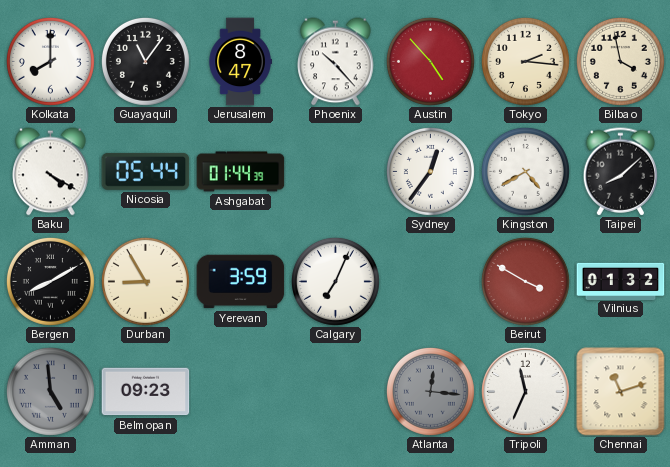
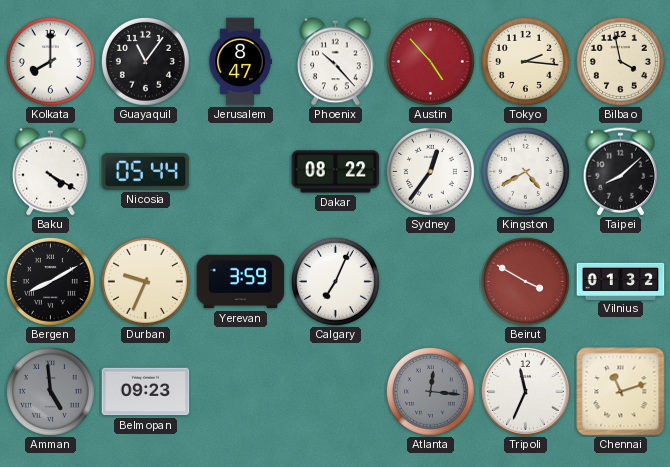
Ashgabat: 01:44 -> none
Dakar: none -> 08:22
Durban: 8:55 -> 9:34
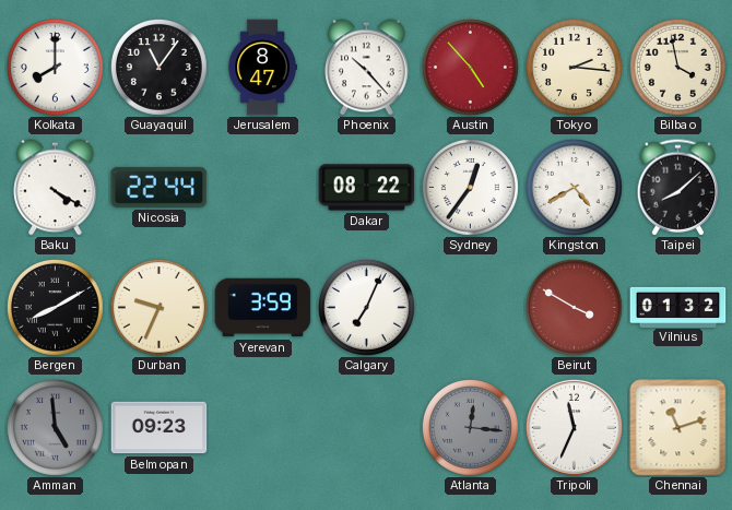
Nicosia: 05:44 -> 22:44
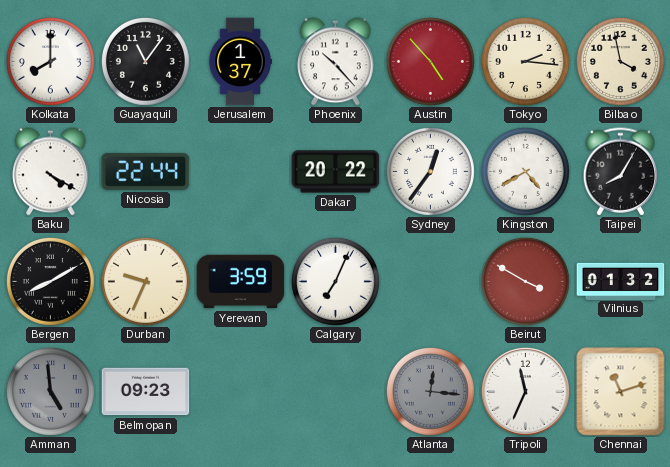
Jerusalem: 8:47 -> 1:37
Dakar: 08:22 -> 20:22
Taipei: 8:08 -> 8:05
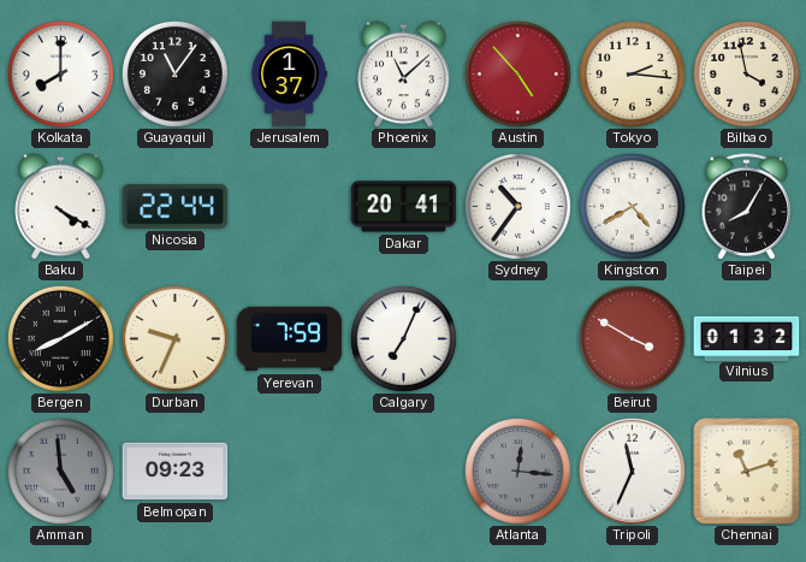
Phoenix: 10:23 -> 11:08
Dakar: 20:22 -> 20:41
Sydney: 12:36 -> 10:36
Yerevan: 3:59 -> 7:59
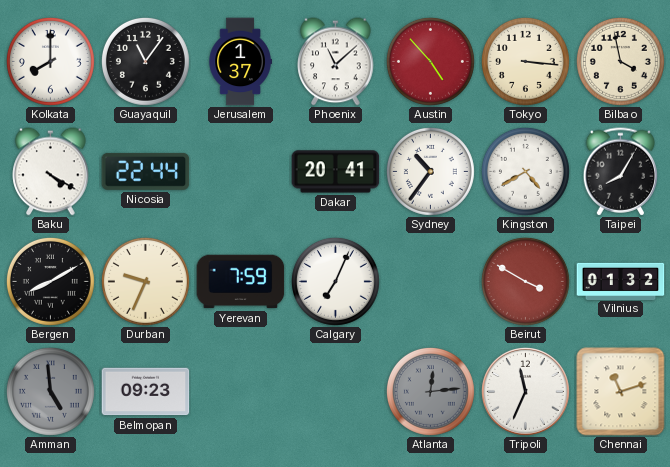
Tokyo: 2:16 -> 3:16
Atlanta: 12:16 -> 12:14
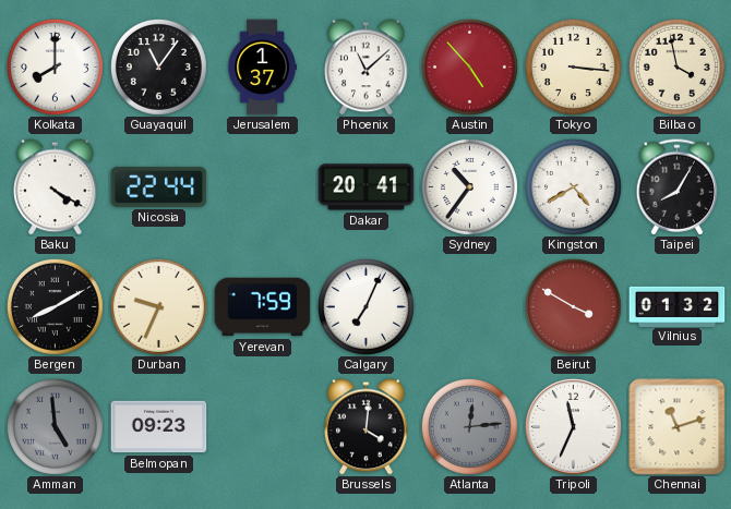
Brussels: none -> 4:01
